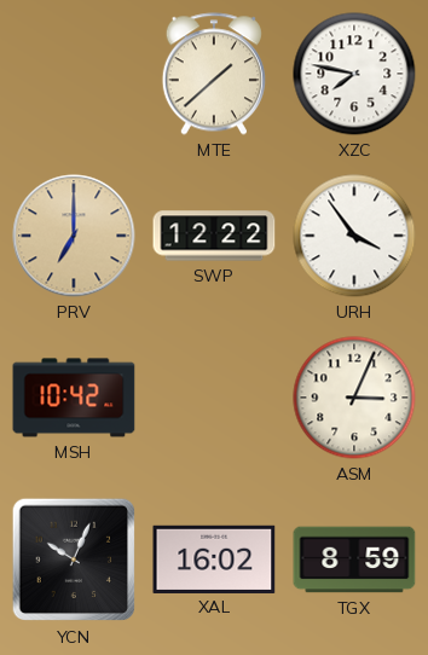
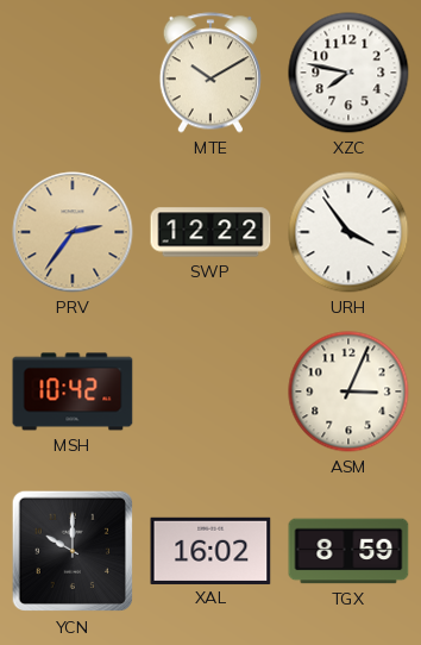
MTE: 1:38 -> 10:10
PRV: 7:00 -> 2:36
YCN: 10:04 -> 10:00
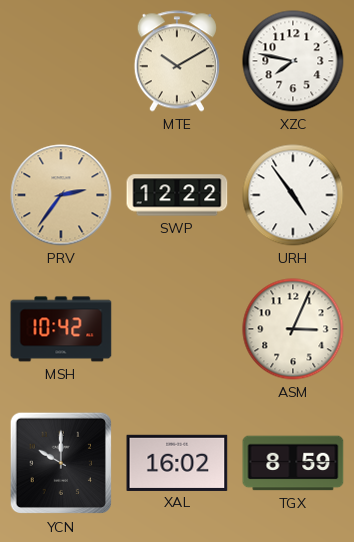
URH: 3:54 -> 4:54
